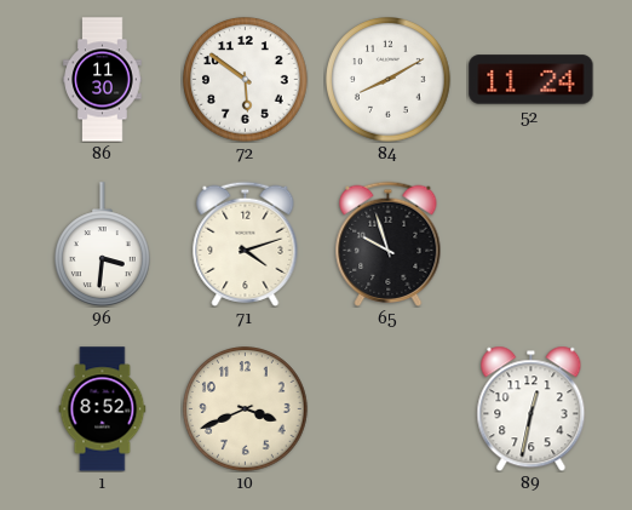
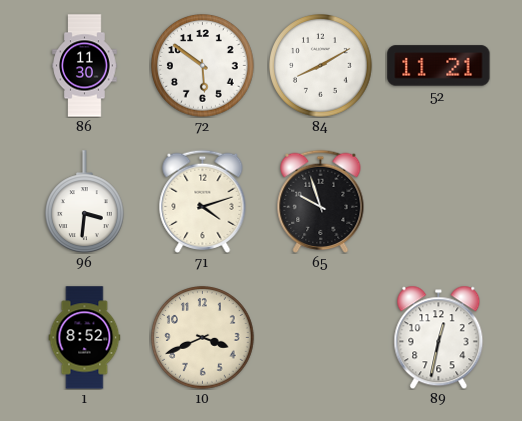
52: 11:24 -> 11:21
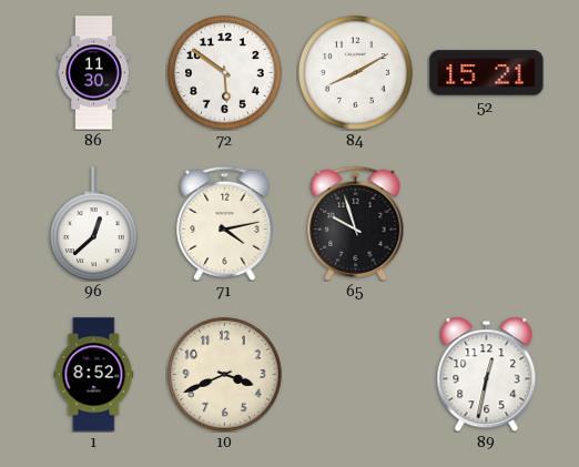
52: 11:21 -> 15:21
96: 3:31 -> 12:38
71: 4:12 -> 4:13
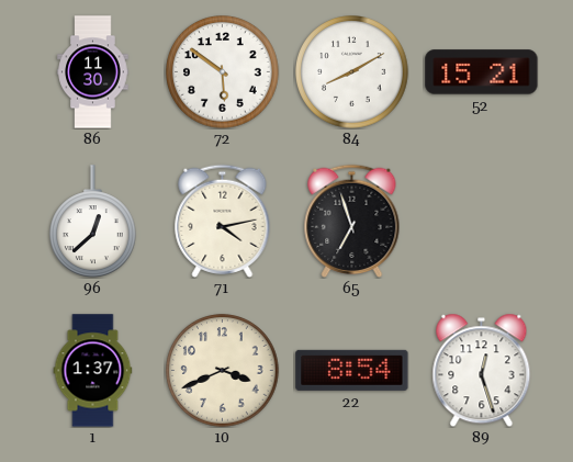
65: 9:57 -> 6:57
1: 8:52 -> 1:37
22: none -> 8:54
89: 12:32 -> 12:27
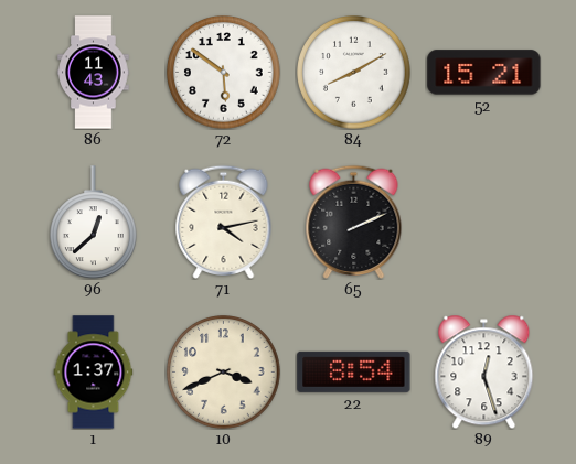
86: 11:30 -> 11:43
65: 6:57 -> 2:11
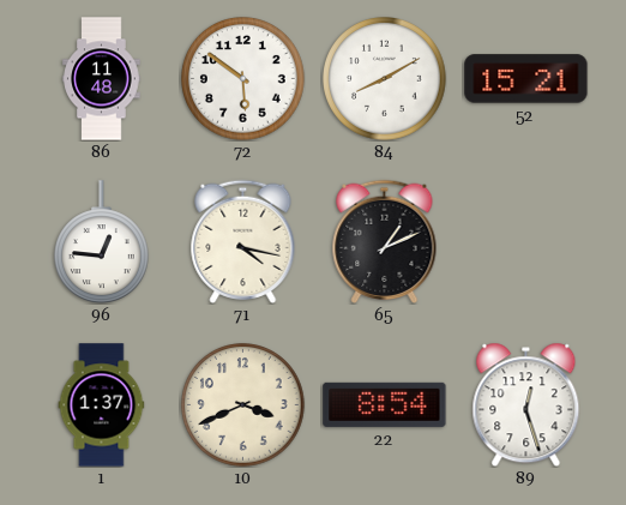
86: 11:43 -> 11:48
96: 12:38 -> 12:46
71: 4:13 -> 4:17
65: 2:11 -> 1:11
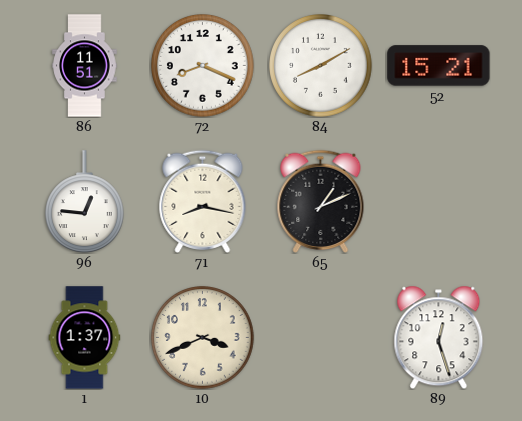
86: 11:48 -> 11:51
72: 5:51 -> 8:19
71: 4:17 -> 8:17
22: 8:54 -> none
